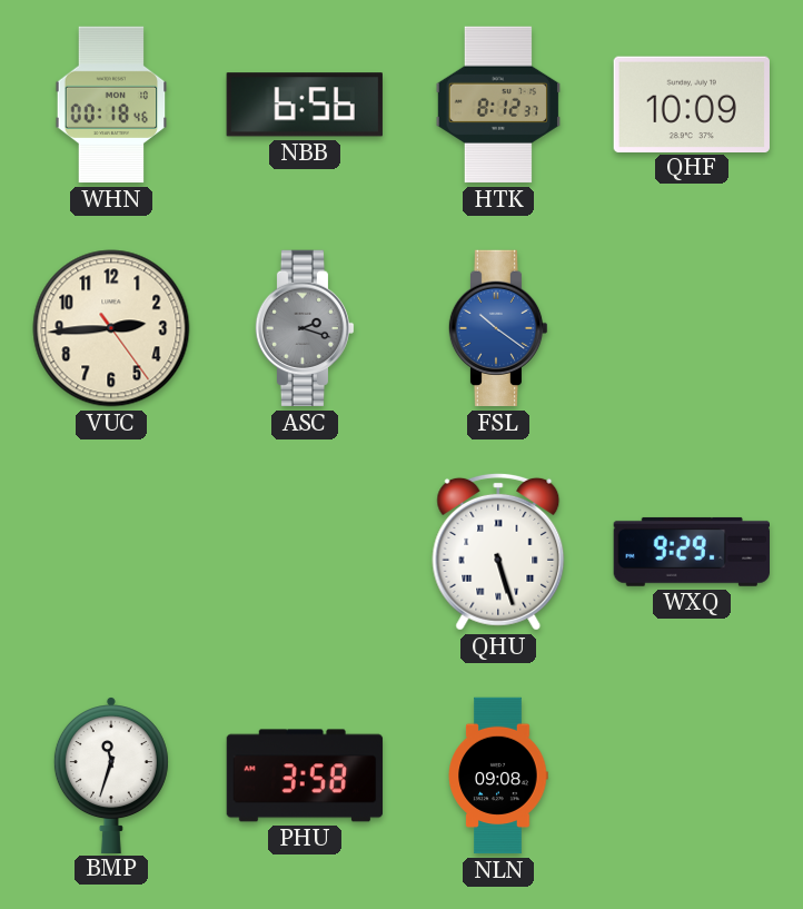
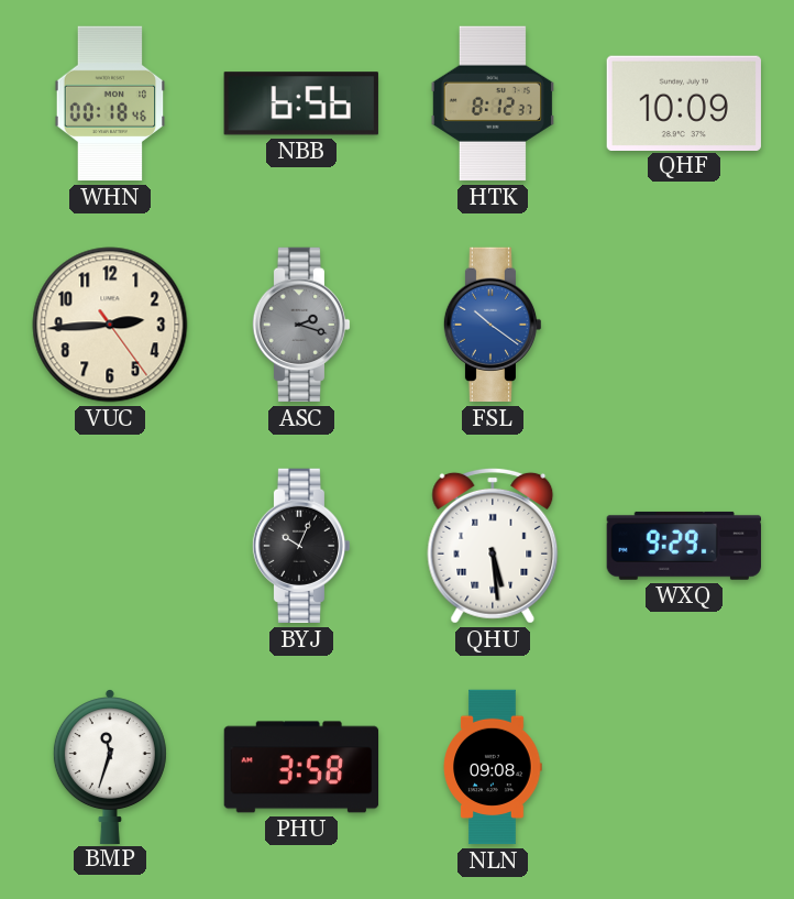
BYJ: none -> 10:04
QHU: 5:27 -> 5:29
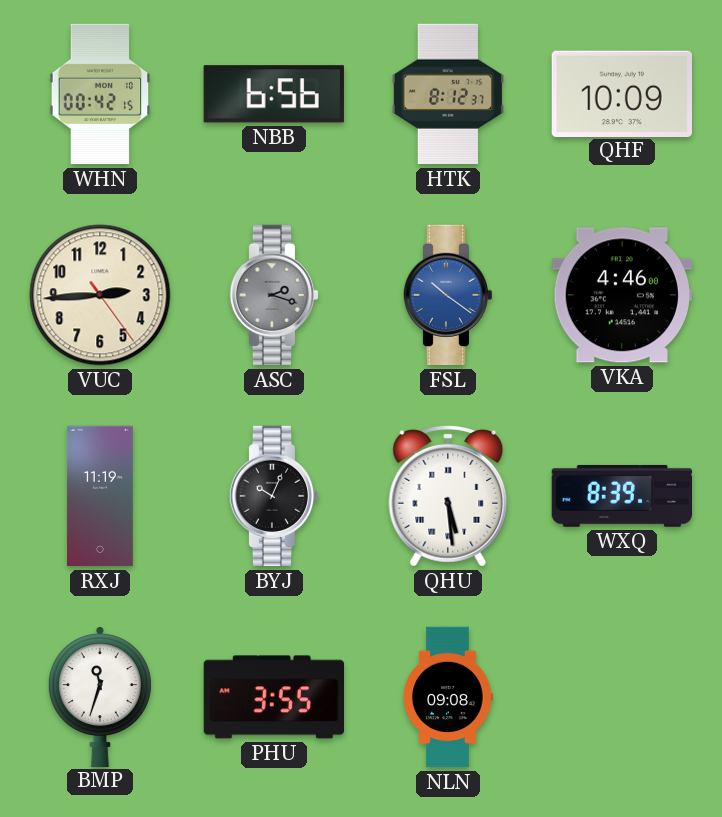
WHN: 00:18 -> 00:42
VKA: none -> 4:46
RXJ: none -> 11:19
WXQ: 9:29 -> 8:39
PHU: 3:58 -> 3:55
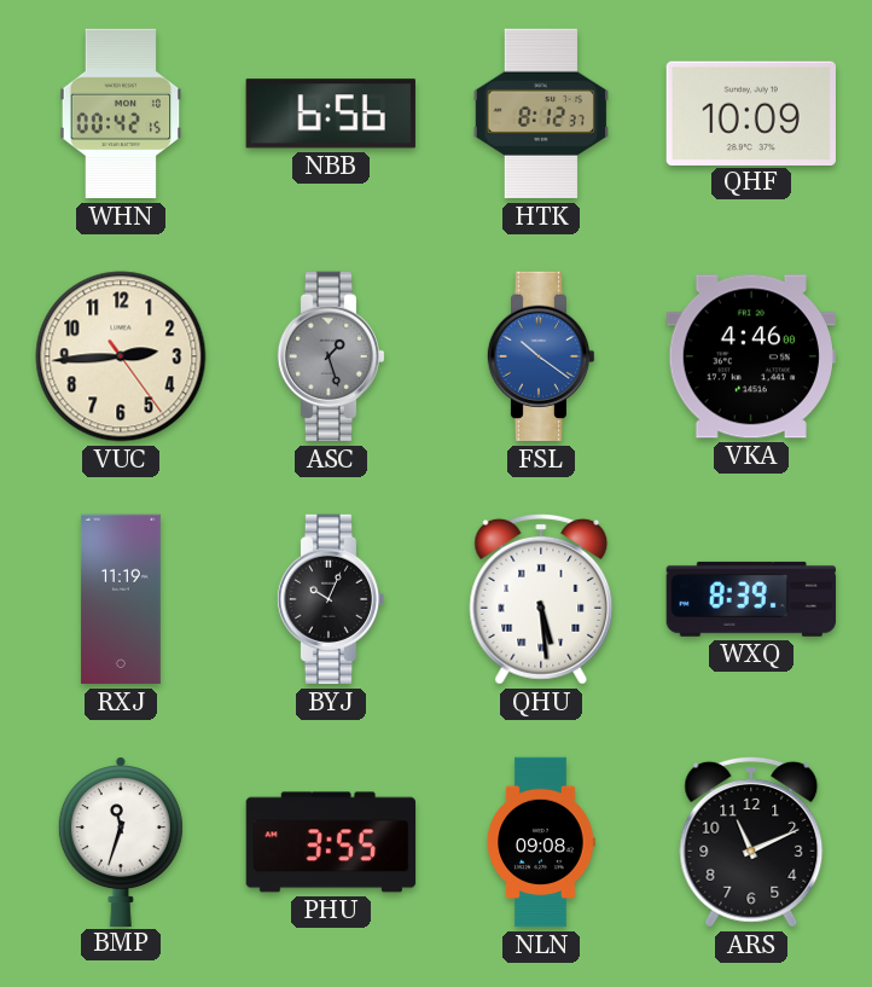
ASC: 2:18 -> 1:27
ARS: none -> 11:11
